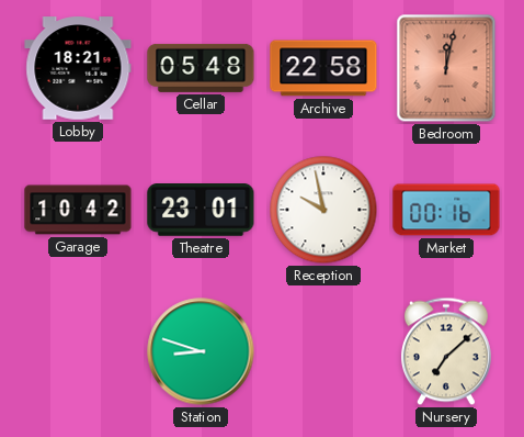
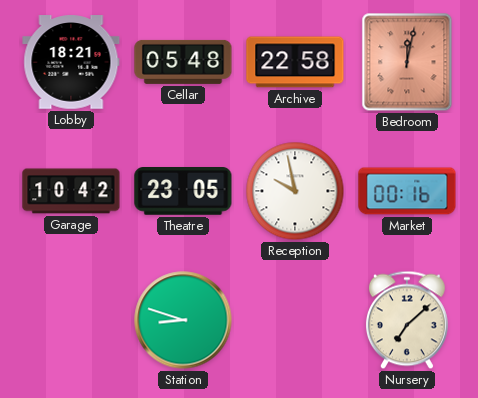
Theatre: 23:01 -> 23:05
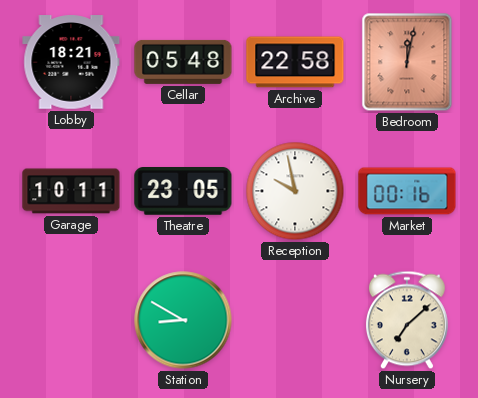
Garage: 10:42 -> 10:11
Station: 8:48 -> 8:50
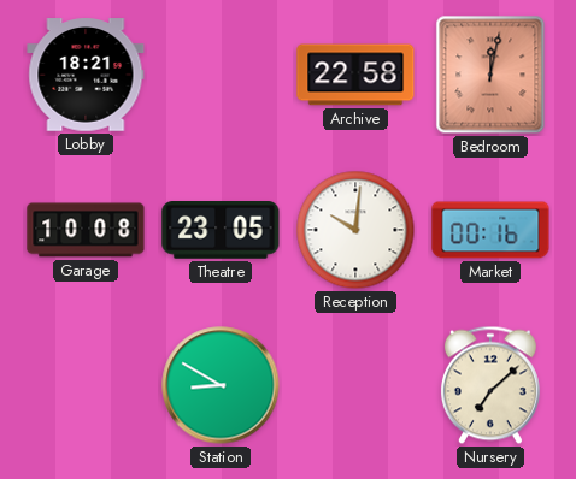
Cellar: 05:48 -> none
Garage: 10:11 -> 10:08
Reception: 9:58 -> 10:01
